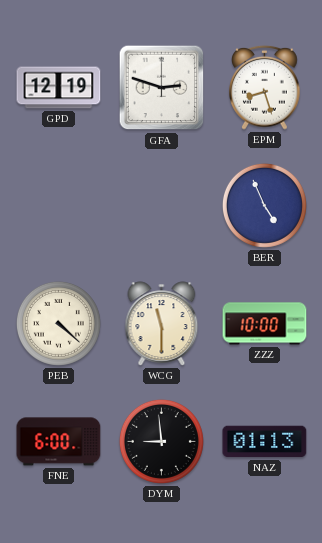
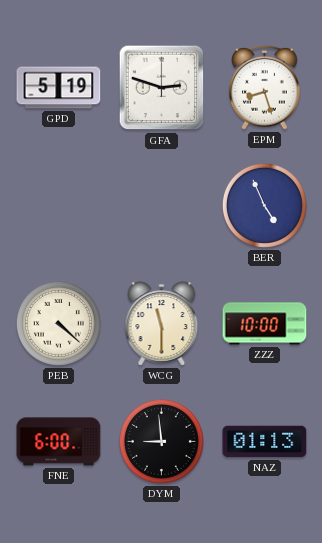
GPD: 12:19 -> 5:19
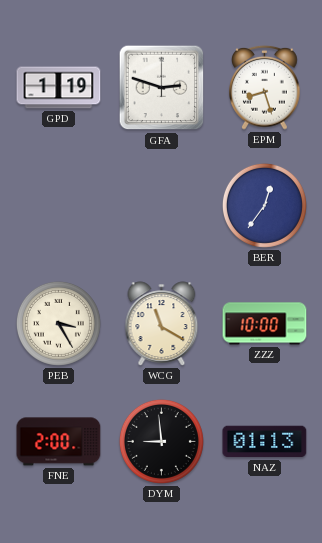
GPD: 5:19 -> 1:19
BER: 4:56 -> 12:36
PEB: 4:22 -> 3:25
WCG: 11:30 -> 11:20
FNE: 6:00 -> 2:00
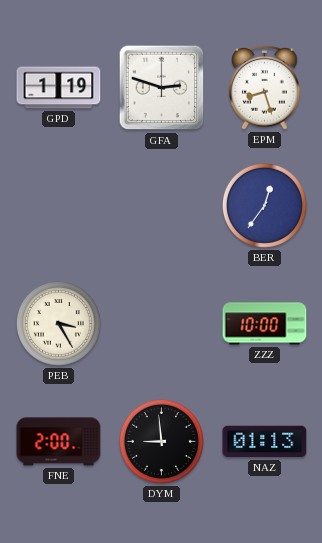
WCG: 11:20 -> none
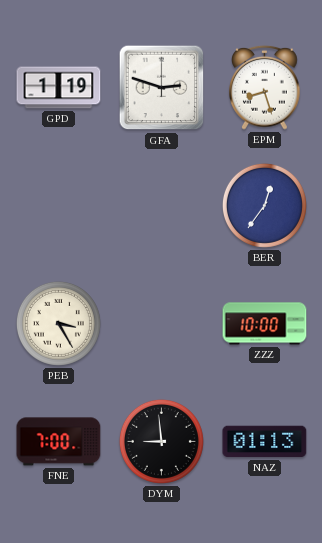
FNE: 2:00 -> 7:00
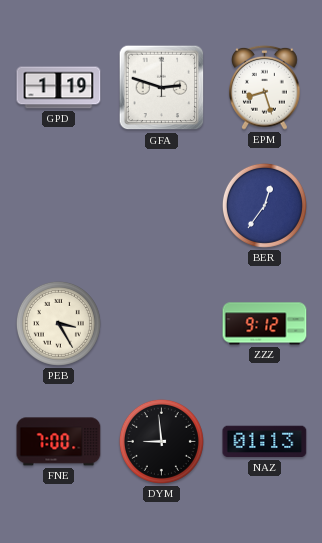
ZZZ: 10:00 -> 9:12
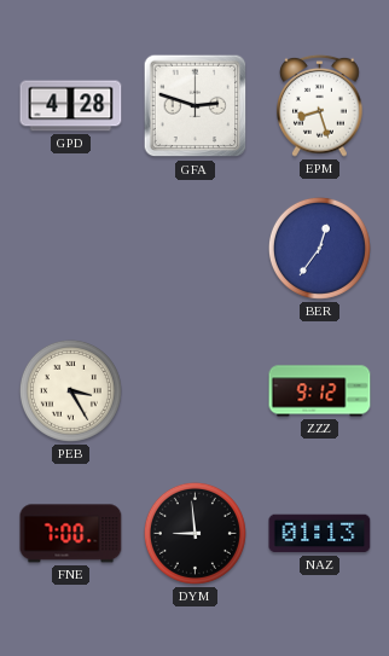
GPD: 1:19 -> 4:28
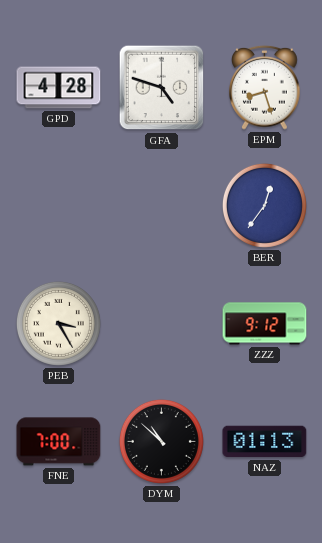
GFA: 2:48 -> 4:48
DYM: 8:59 -> 10:52
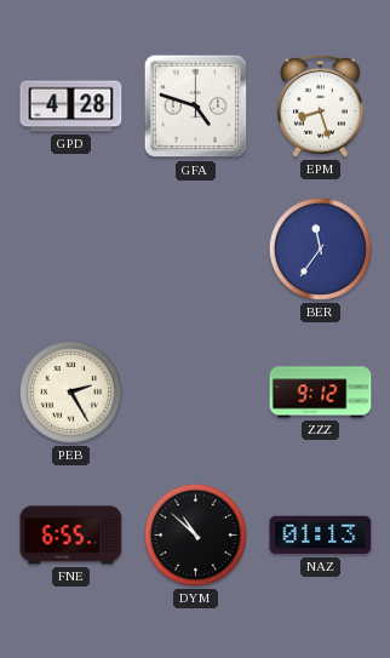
BER: 12:36 -> 11:36
PEB: 3:25 -> 2:25
FNE: 7:00 -> 6:55
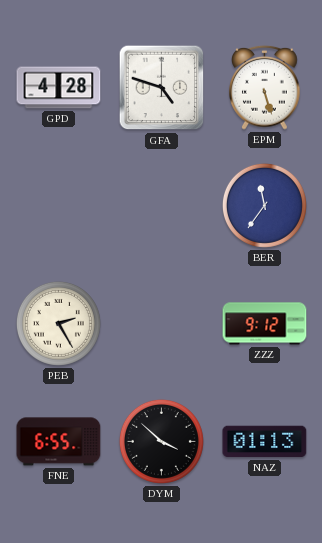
EPM: 8:27 -> 5:27
DYM: 10:52 -> 3:52
